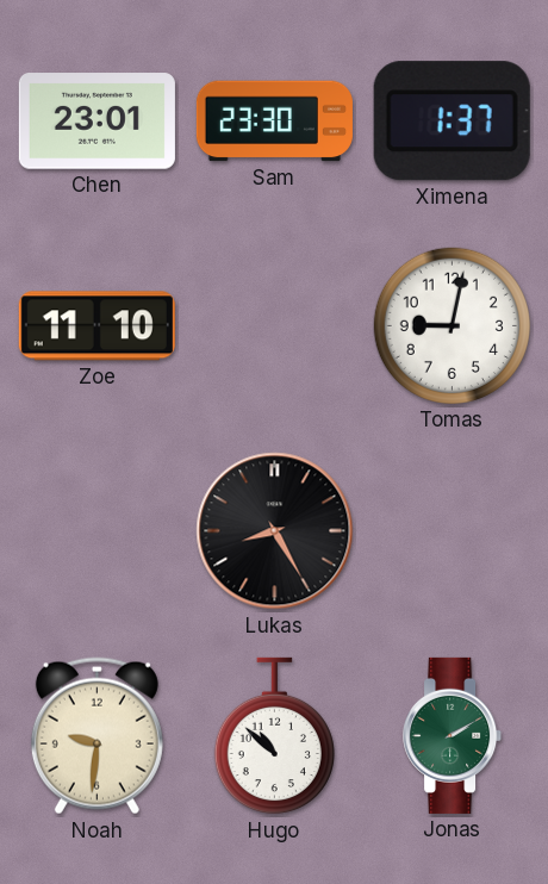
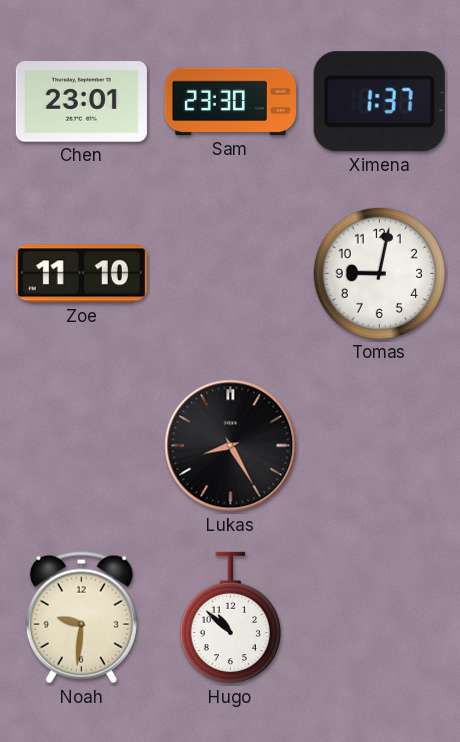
Jonas: 2:10 -> none
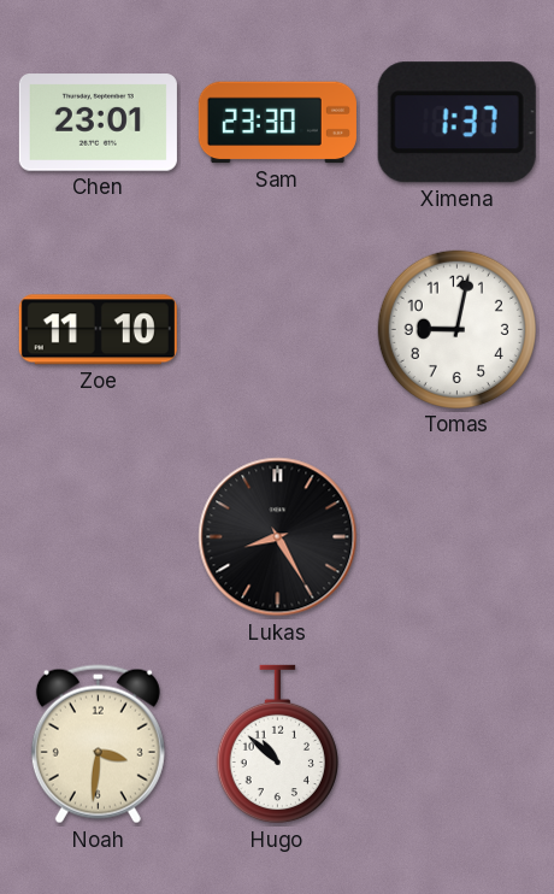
Noah: 9:31 -> 3:31
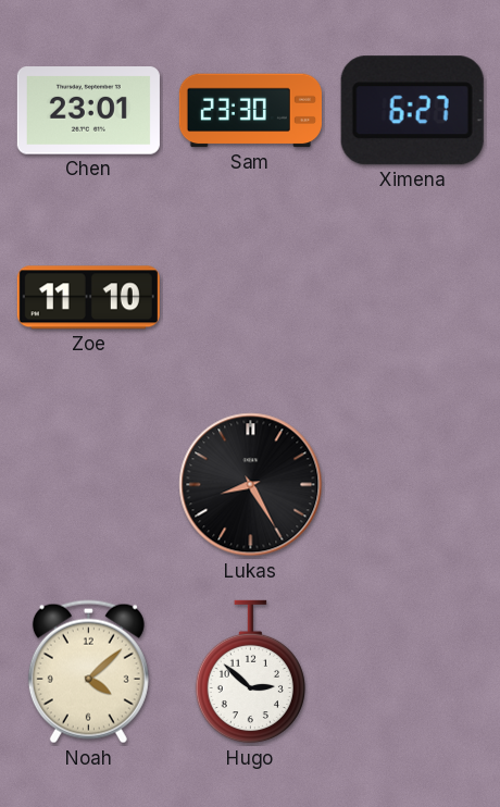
Ximena: 1:37 -> 6:27
Tomas: 9:02 -> none
Noah: 3:31 -> 4:08
Hugo: 10:52 -> 2:52
